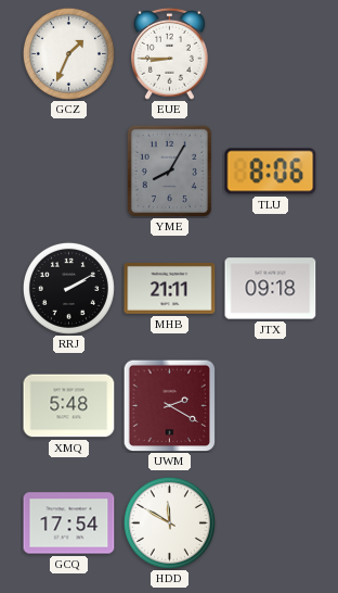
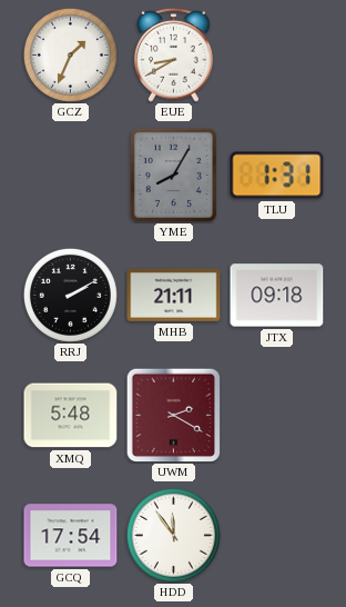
EUE: 8:45 -> 8:40
TLU: 8:06 -> 1:31
HDD: 11:50 -> 11:54
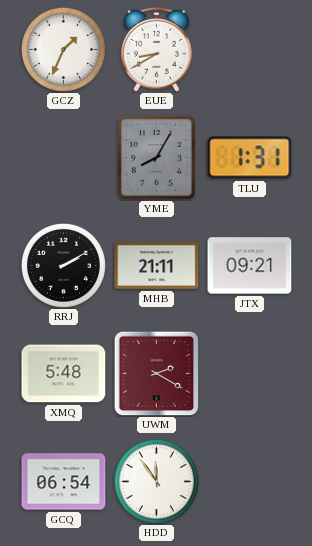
JTX: 09:18 -> 09:21
GCQ: 17:54 -> 06:54
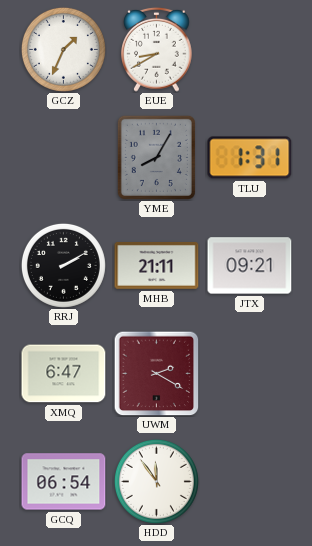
XMQ: 5:48 -> 6:47
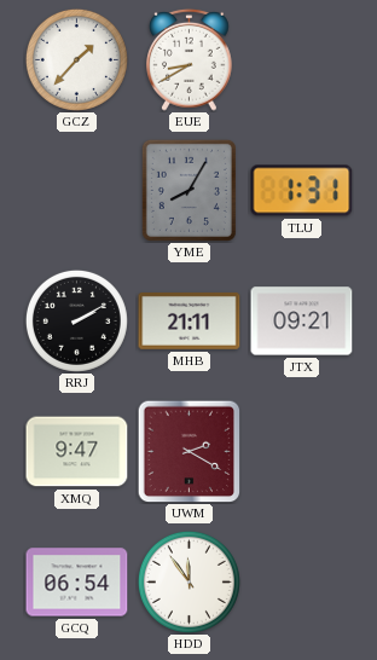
GCZ: 1:34 -> 1:37
XMQ: 6:47 -> 9:47
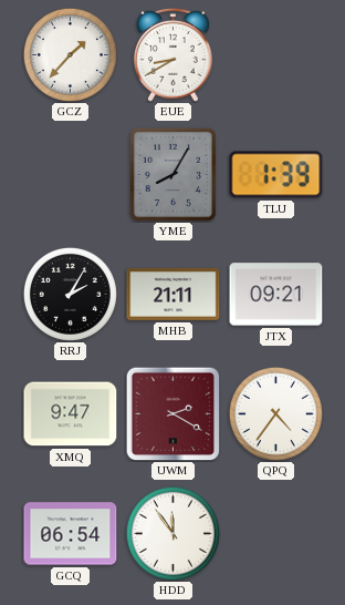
TLU: 1:31 -> 1:39
RRJ: 2:10 -> 2:05
QPQ: none -> 4:36
